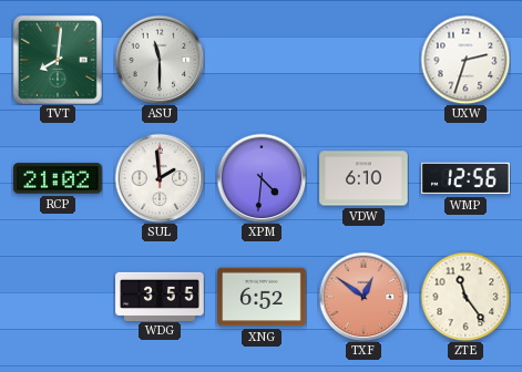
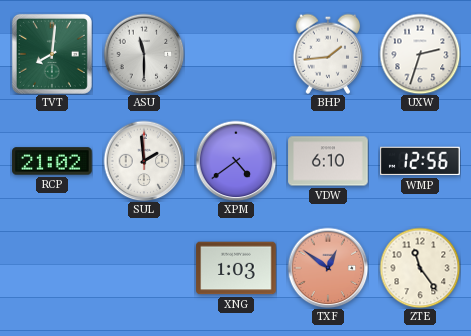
BHP: none -> 1:44
XPM: 4:31 -> 4:39
WDG: 3:55 -> none
XNG: 6:52 -> 1:03
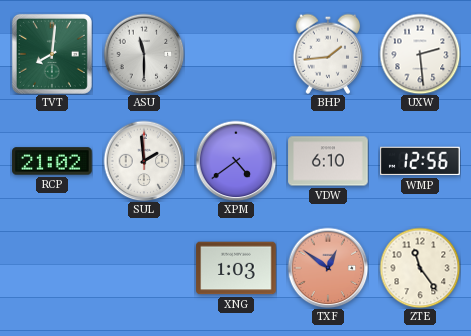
UXW: 2:33 -> 2:29
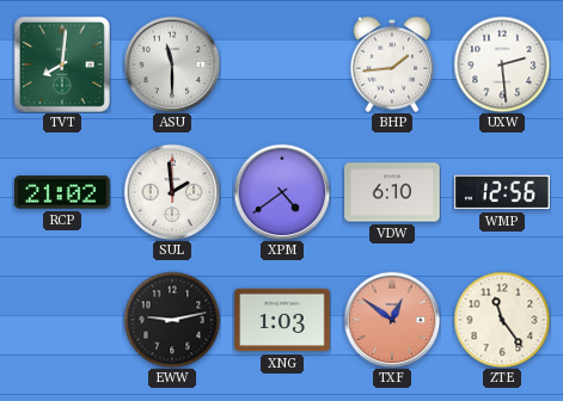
EWW: none -> 9:13
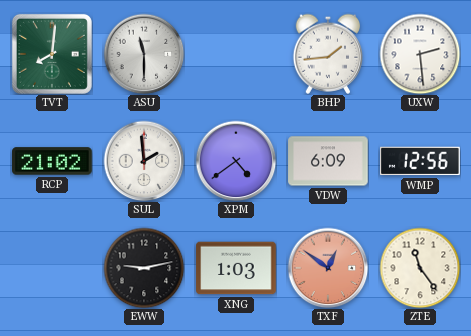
VDW: 6:10 -> 6:09
